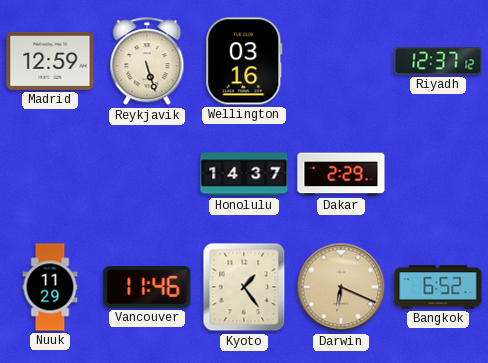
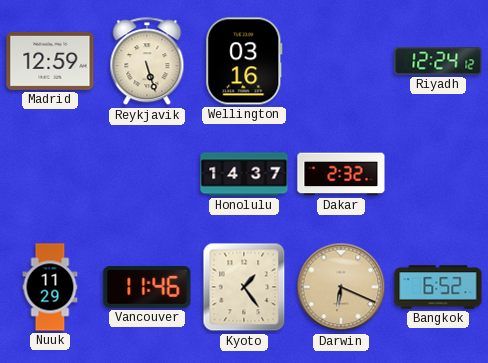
Riyadh: 12:37 -> 12:24
Dakar: 2:29 -> 2:32
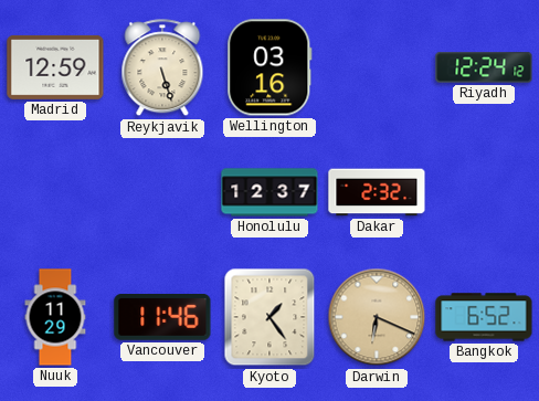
Honolulu: 14:37 -> 12:37
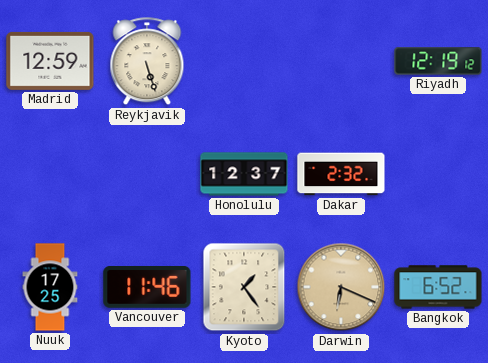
Wellington: 03:16 -> none
Riyadh: 12:24 -> 12:19
Nuuk: 11:29 -> 17:25
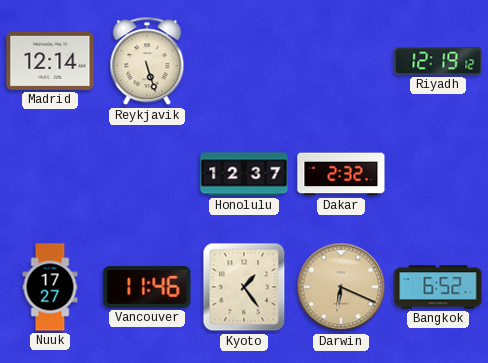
Madrid: 12:59 -> 12:14
Nuuk: 17:25 -> 17:27
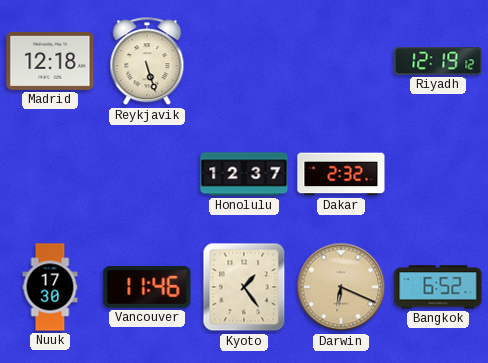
Madrid: 12:14 -> 12:18
Nuuk: 17:27 -> 17:30
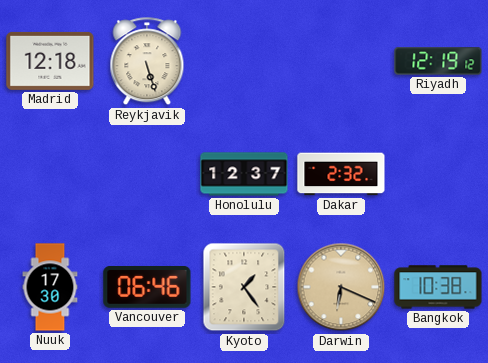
Vancouver: 11:46 -> 06:46
Bangkok: 6:52 -> 10:38
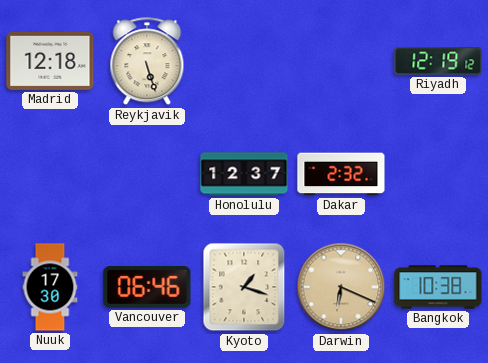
Kyoto: 1:24 -> 1:18
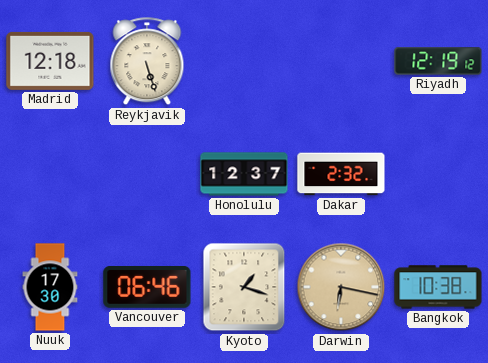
Darwin: 6:19 -> 6:17
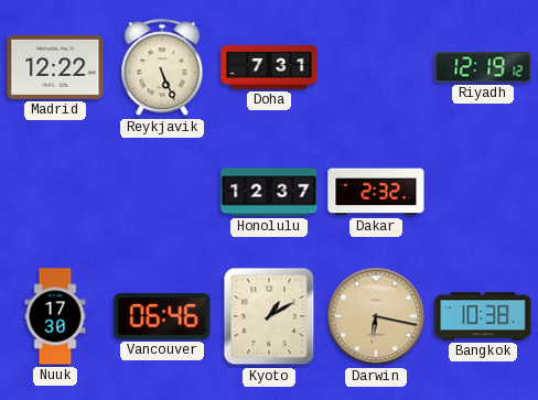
Madrid: 12:18 -> 12:22
Reykjavik: 5:27 -> 5:26
Doha: none -> 7:31
Kyoto: 1:18 -> 1:10
